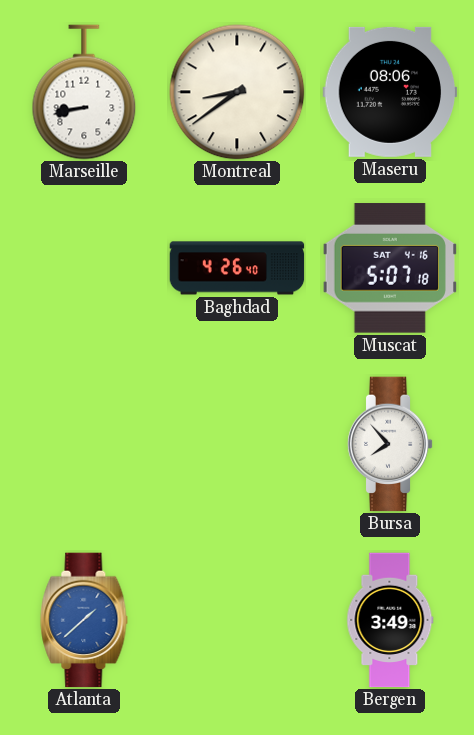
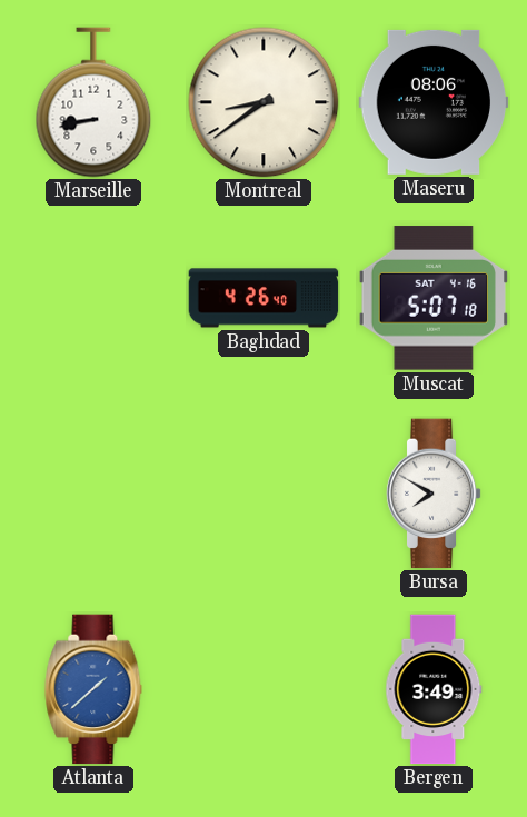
Bursa: 7:53 -> 7:50
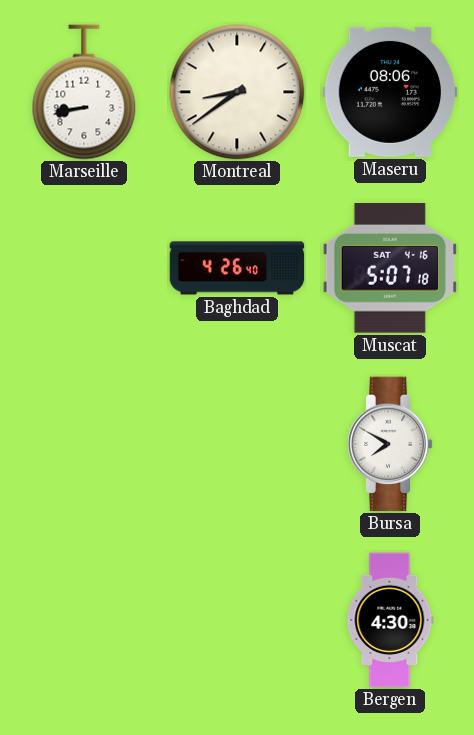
Atlanta: 1:38 -> none
Bergen: 3:49 -> 4:30
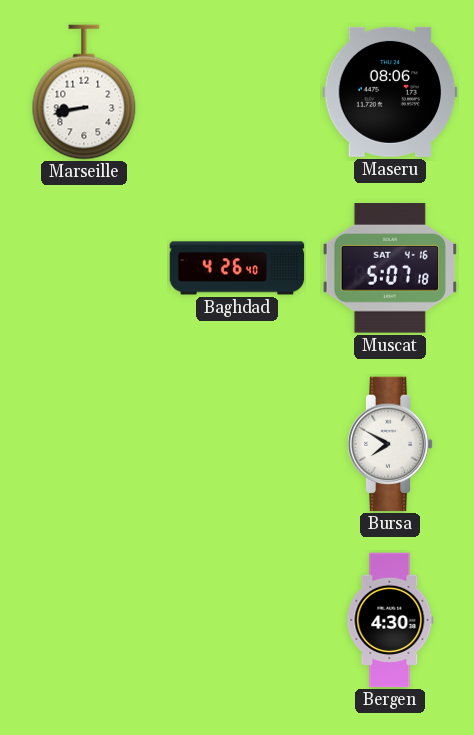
Montreal: 8:39 -> none
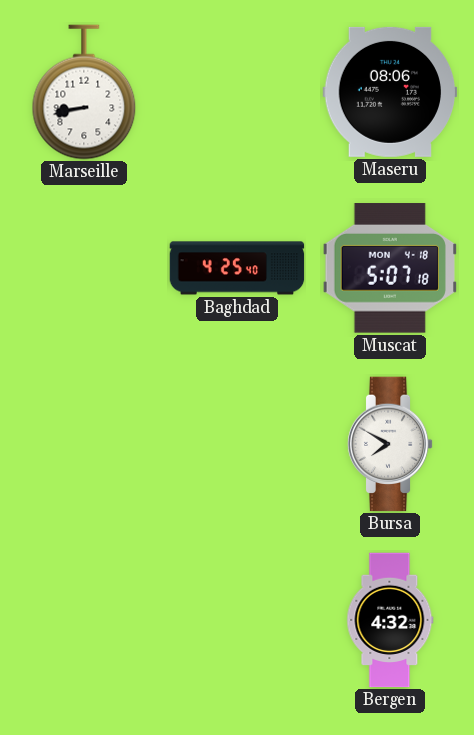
Baghdad: 4:26 -> 4:25
Muscat date: SAT 4-16 -> MON 4-18
Bergen: 4:30 -> 4:32
